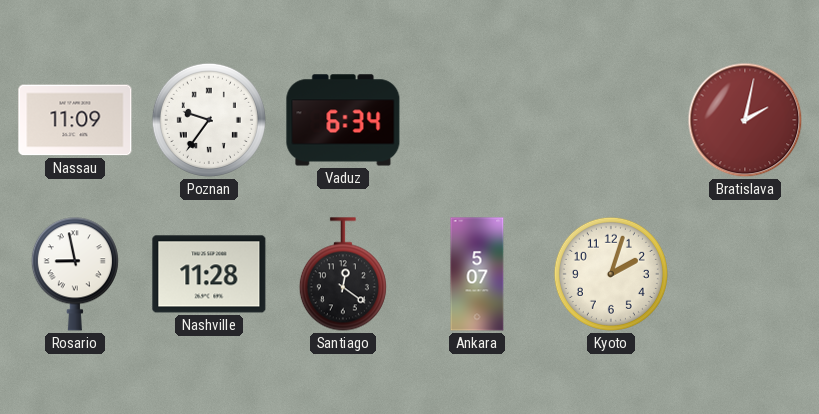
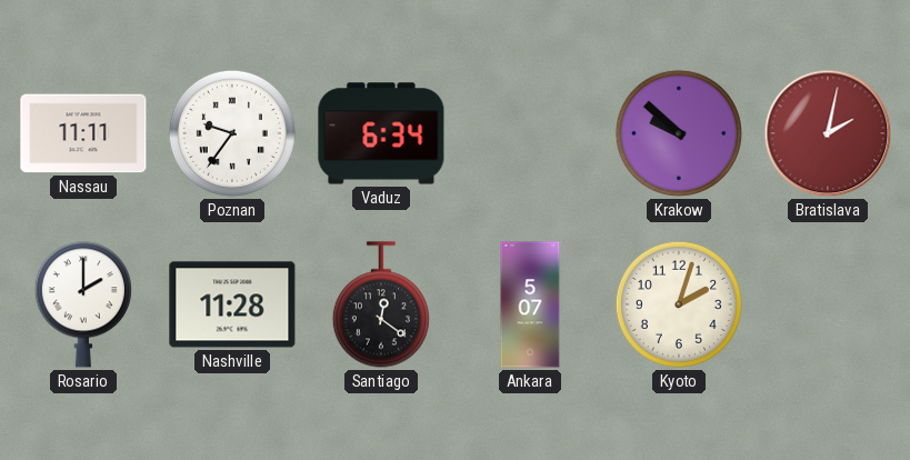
Nassau: 11:09 -> 11:11
Krakow: none -> 9:52
Rosario: 8:58 -> 2:00
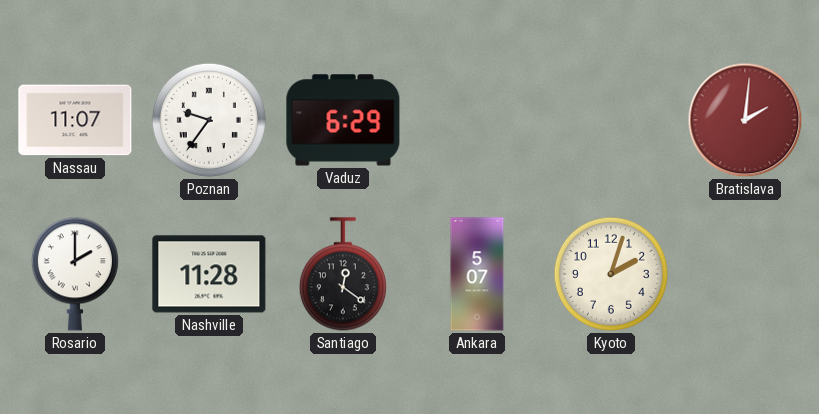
Nassau: 11:11 -> 11:07
Vaduz: 6:34 -> 6:29
Krakow: 9:52 -> none
Bratislava: 2:02 -> 2:01
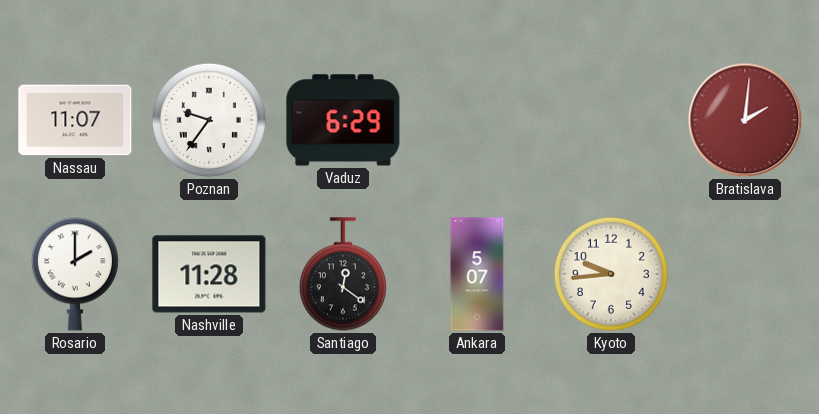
Kyoto: 2:03 -> 9:44
